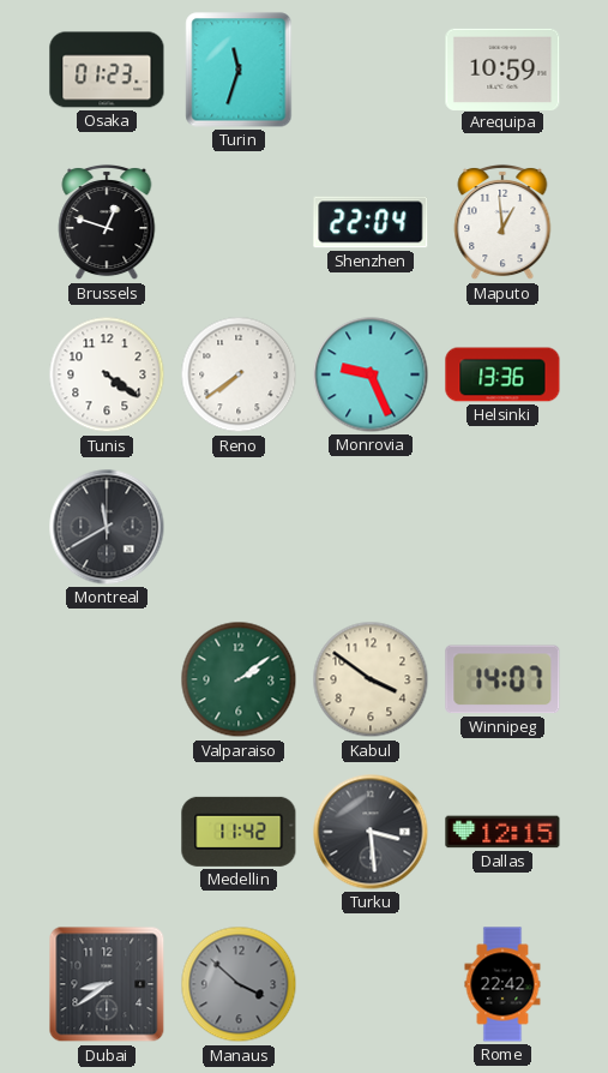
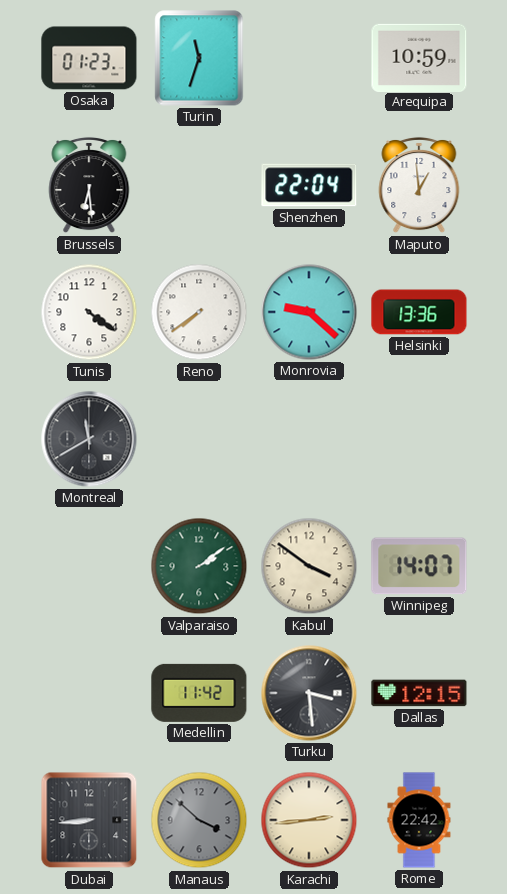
Brussels: 12:48 -> 6:29
Monrovia: 9:26 -> 9:22
Dubai: 8:39 -> 8:44
Karachi: none -> 2:44
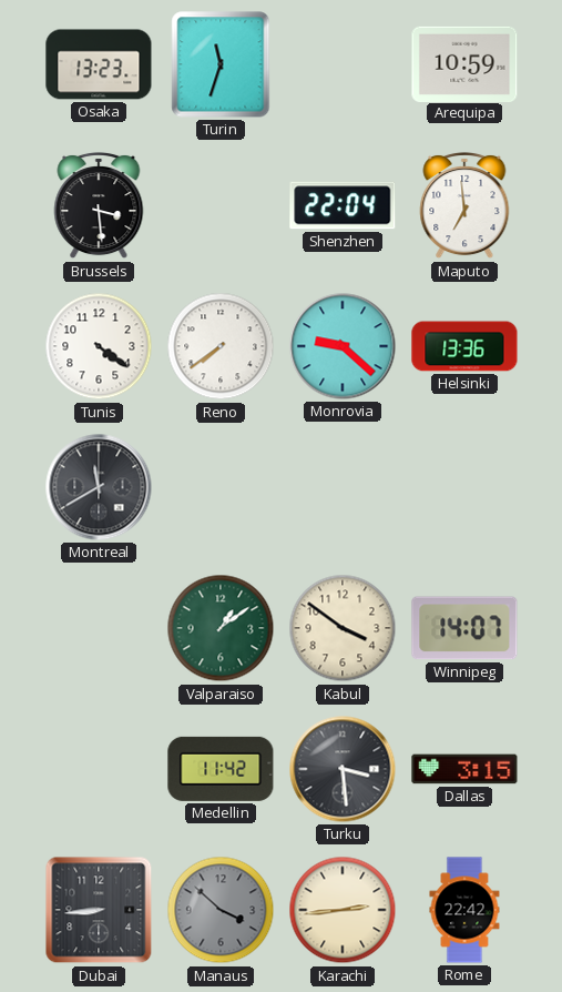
Osaka: 01:23 -> 13:23
Brussels: 6:29 -> 3:29
Maputo: 12:59 -> 6:59
Valparaiso: 2:09 -> 1:09
Dallas: 12:15 -> 3:15
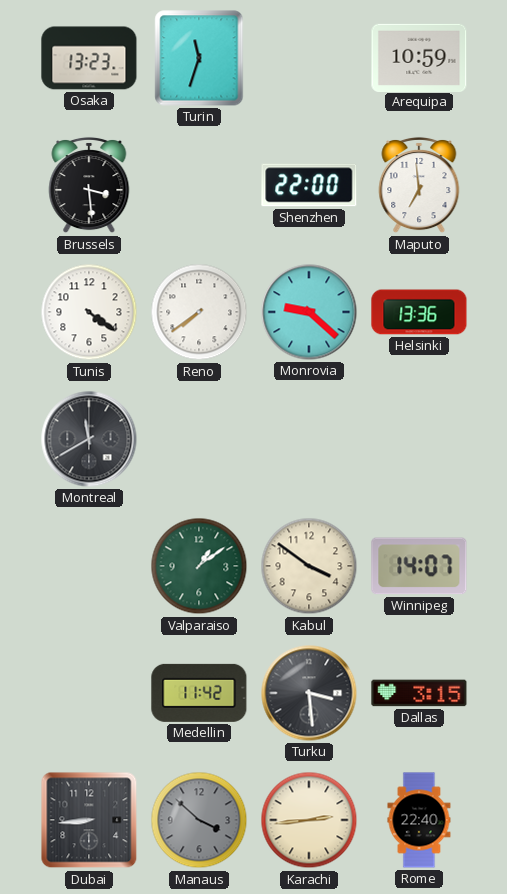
Shenzhen: 22:04 -> 22:00
Rome: 22:42 -> 22:40
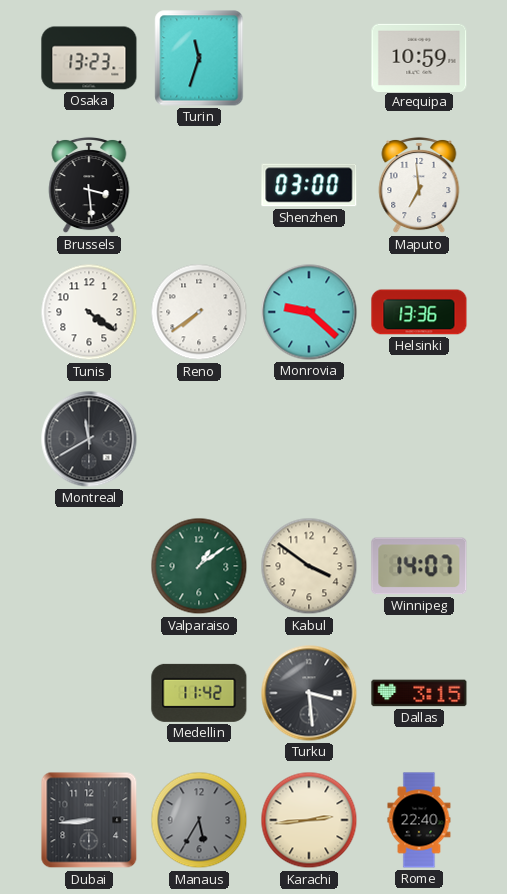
Shenzhen: 22:00 -> 03:00
Manaus: 3:52 -> 5:35
